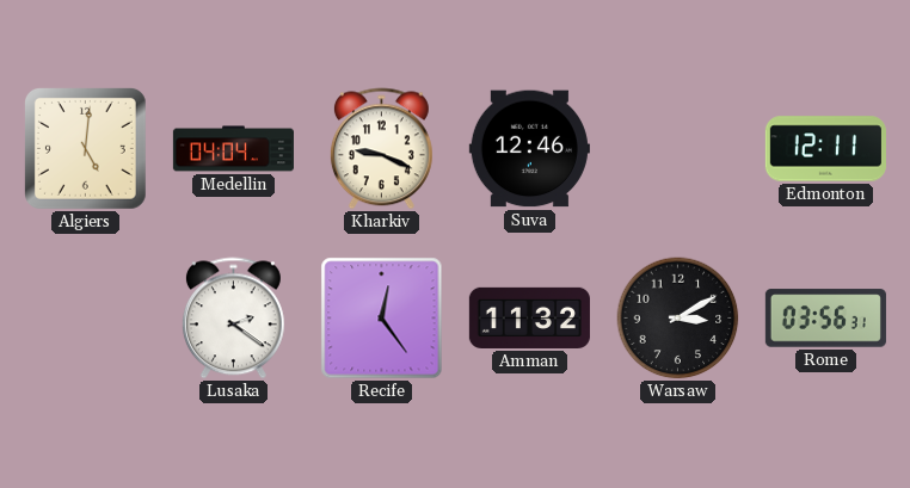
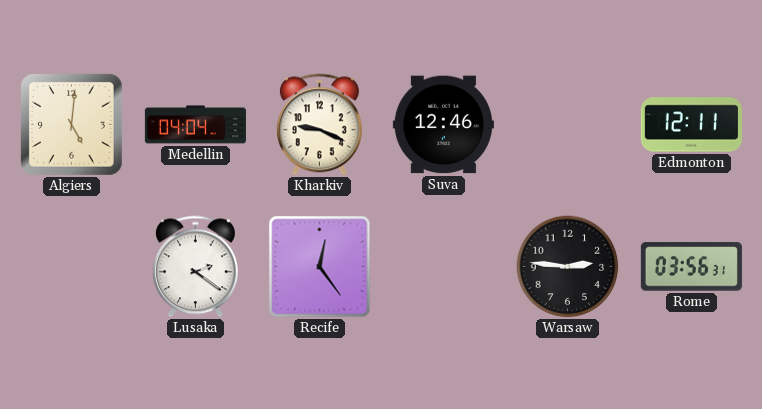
Amman: 11:32 -> none
Warsaw: 3:10 -> 2:46
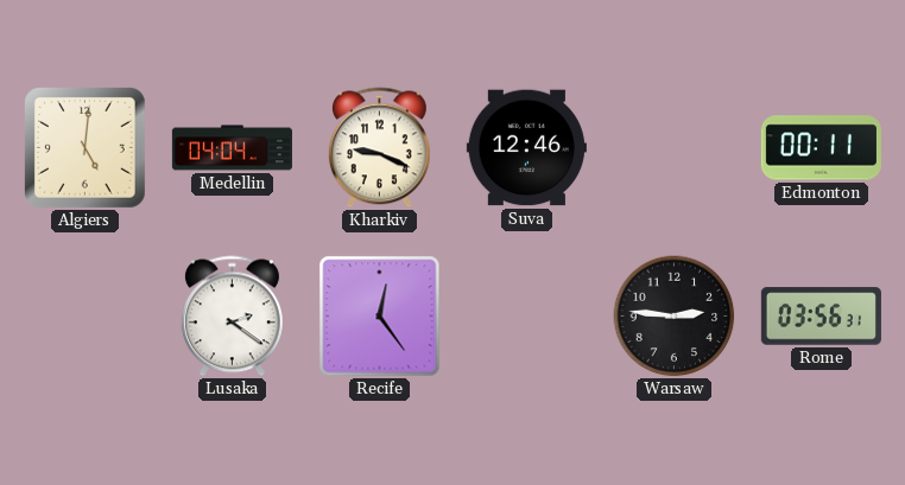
Edmonton: 12:11 -> 00:11
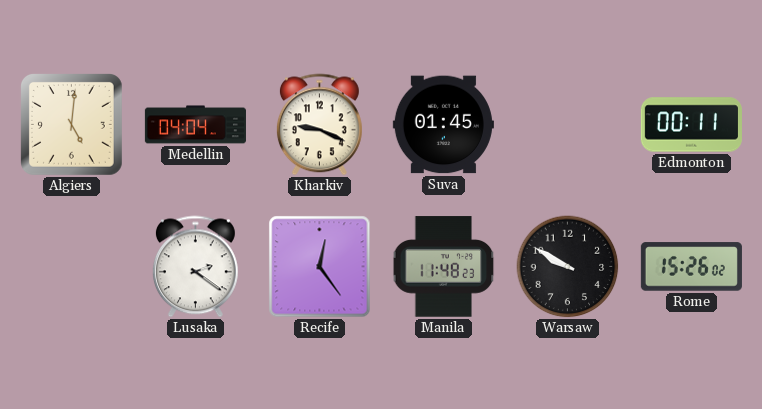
Suva: 12:46 -> 01:45
Manila: none -> 11:48
Warsaw: 2:46 -> 9:50
Rome: 03:56 -> 15:26
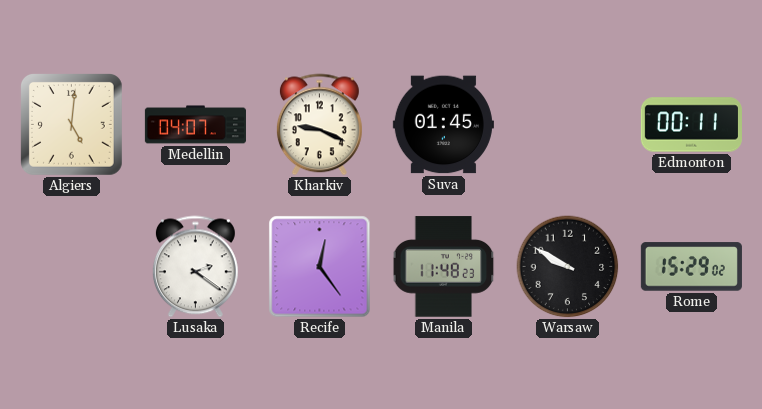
Medellin: 04:04 -> 04:07
Rome: 15:26 -> 15:29
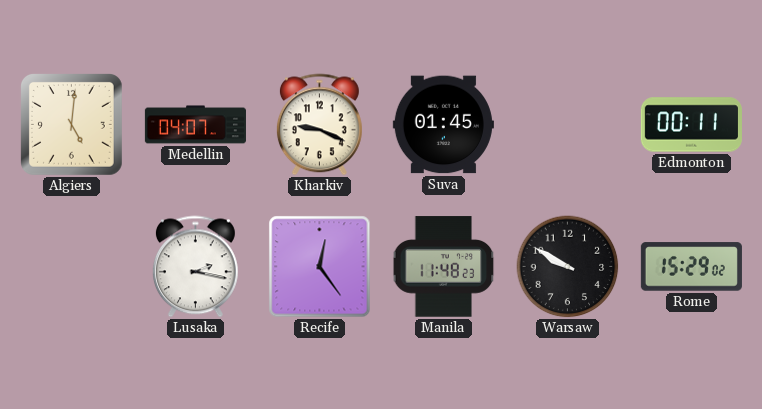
Lusaka: 2:21 -> 2:17
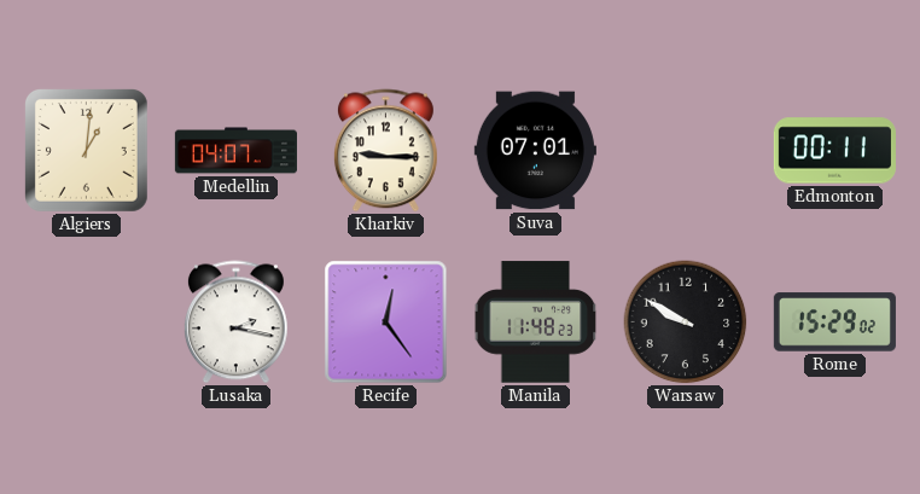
Algiers: 5:01 -> 1:01
Kharkiv: 9:19 -> 9:15
Suva: 01:45 -> 07:01
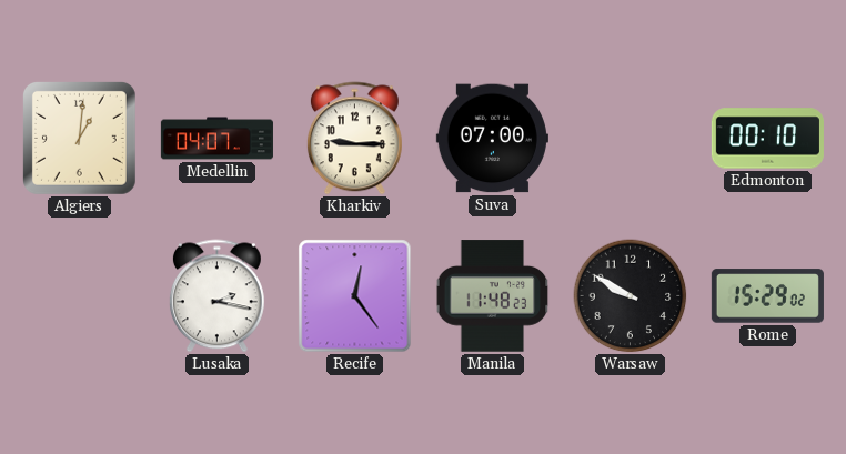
Suva: 07:01 -> 07:00
Edmonton: 00:11 -> 00:10
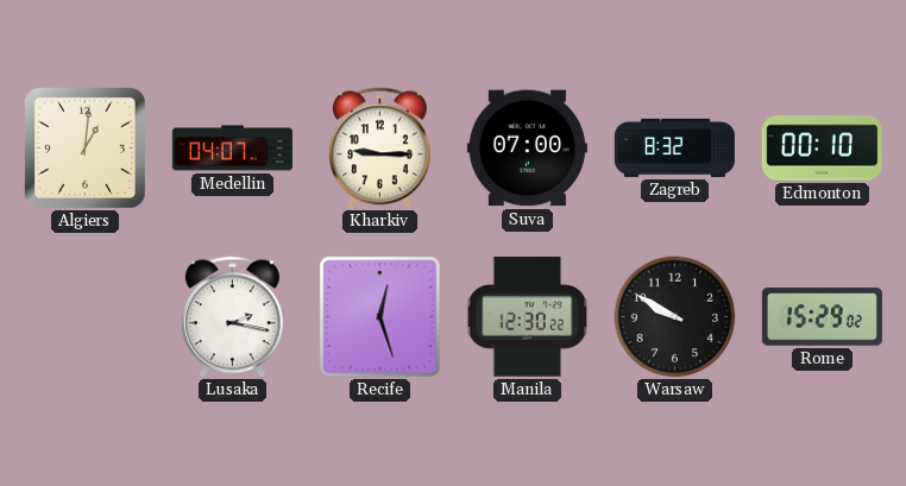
Zagreb: none -> 8:32
Recife: 12:24 -> 12:27
Manila: 11:48 -> 12:30
